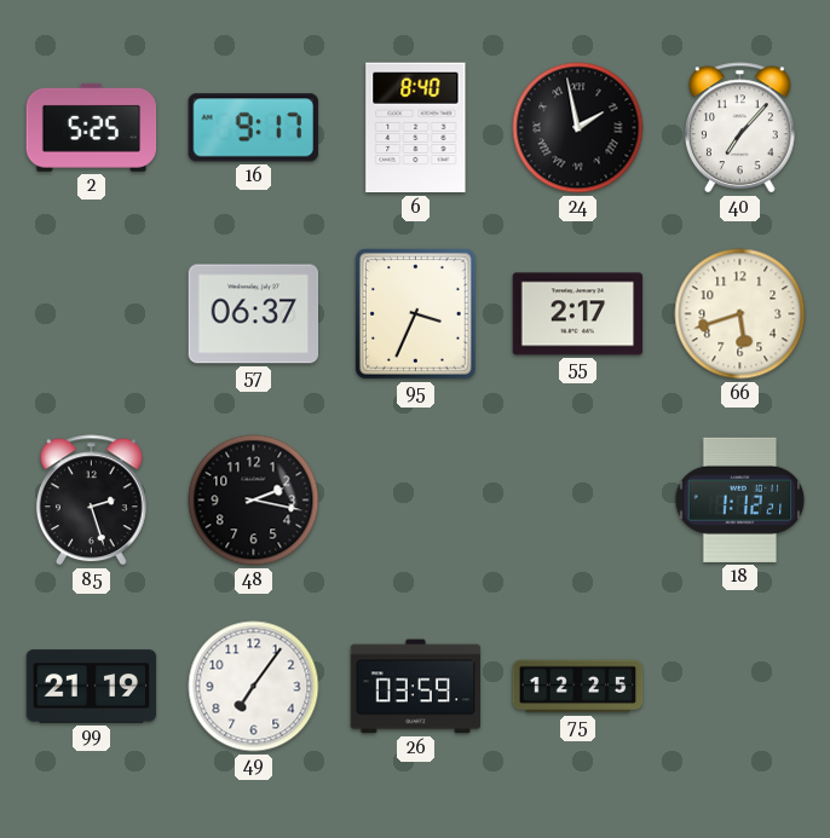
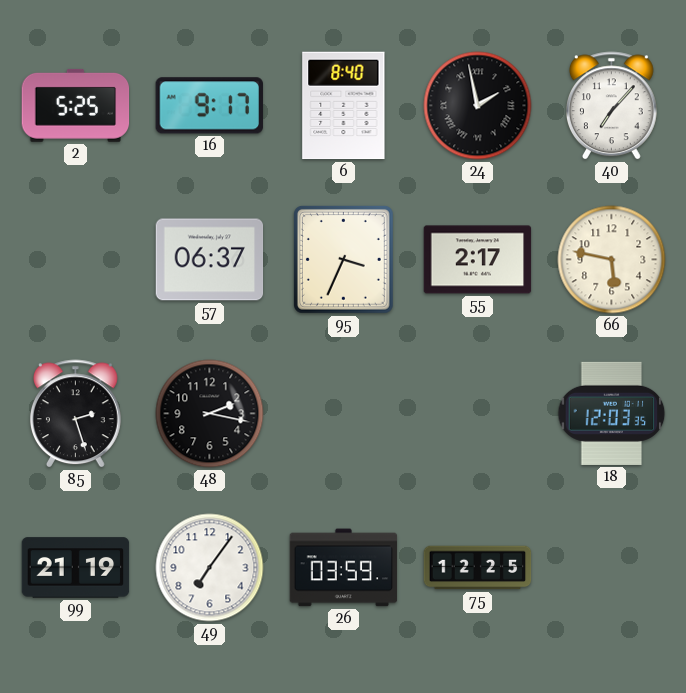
66: 5:42 -> 5:47
18: 1:12 -> 12:03
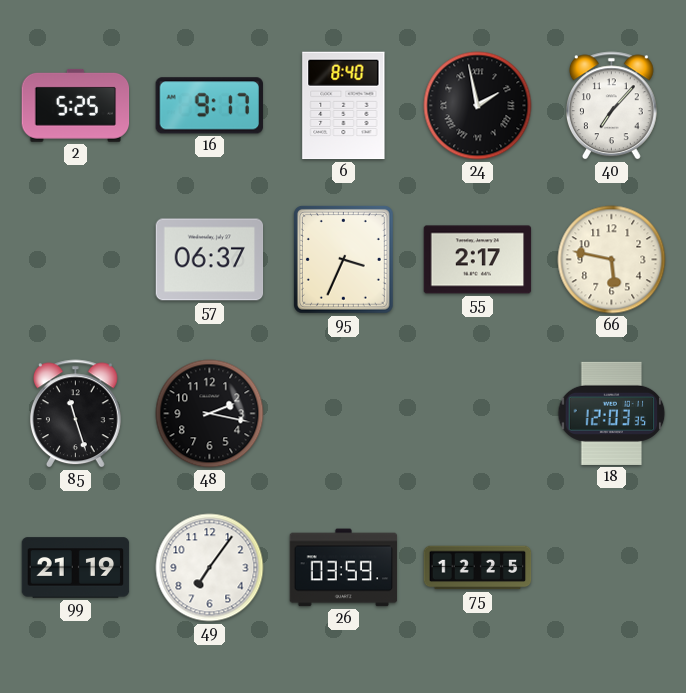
85: 2:27 -> 11:27
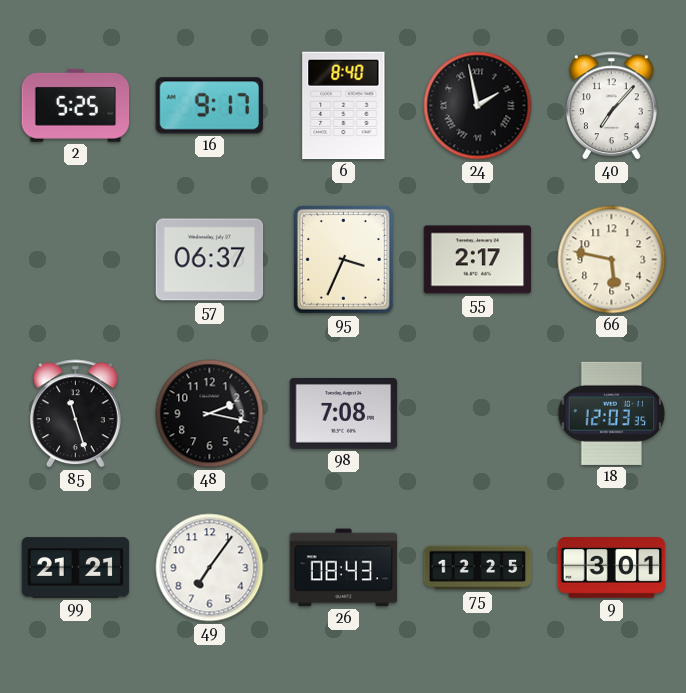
98: none -> 7:08
99: 21:19 -> 21:21
26: 03:59 -> 08:43
9: none -> 3:01
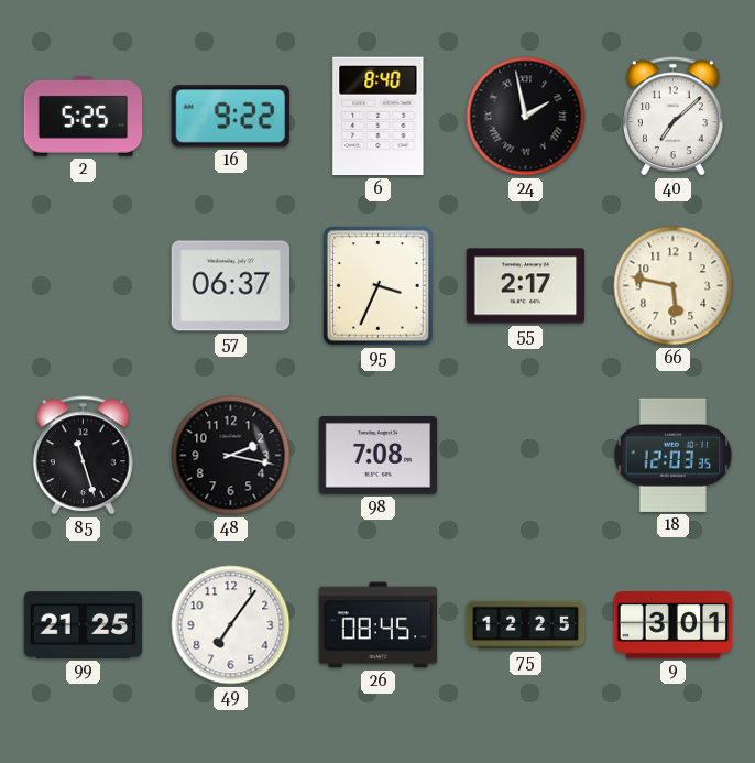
16: 9:17 -> 9:22
40: 7:07 -> 7:08
99: 21:21 -> 21:25
26: 08:43 -> 08:45
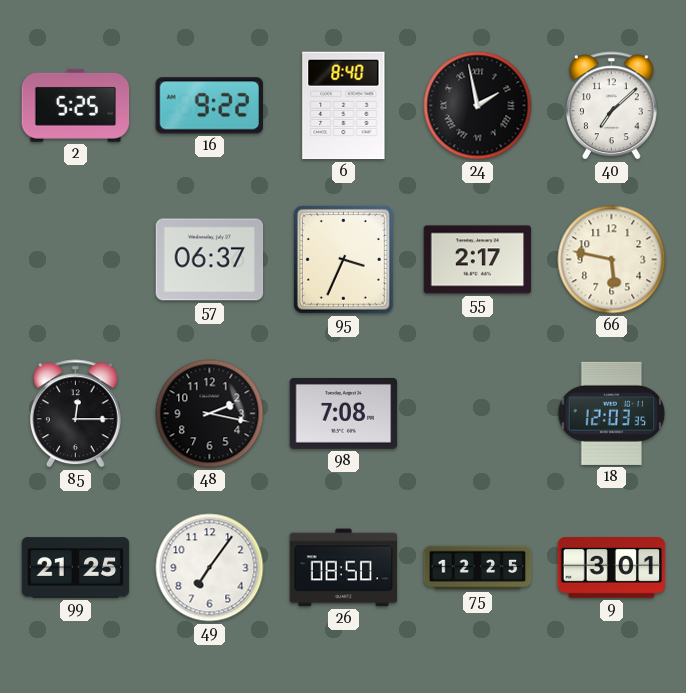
85: 11:27 -> 12:15
26: 08:45 -> 08:50
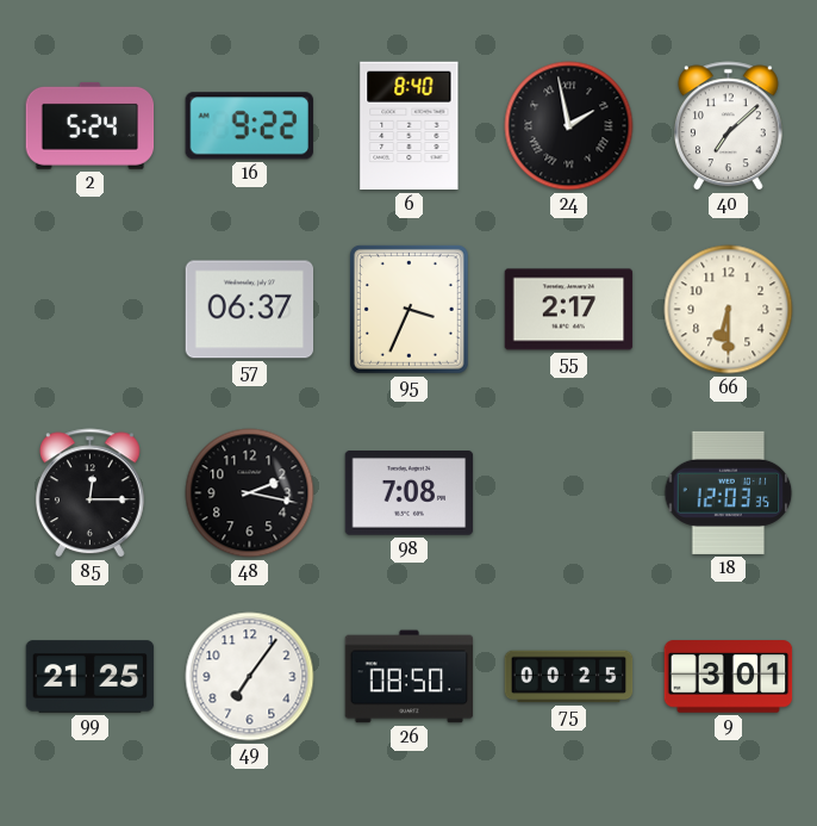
2: 5:25 -> 5:24
66: 5:47 -> 6:30
75: 12:25 -> 00:25
